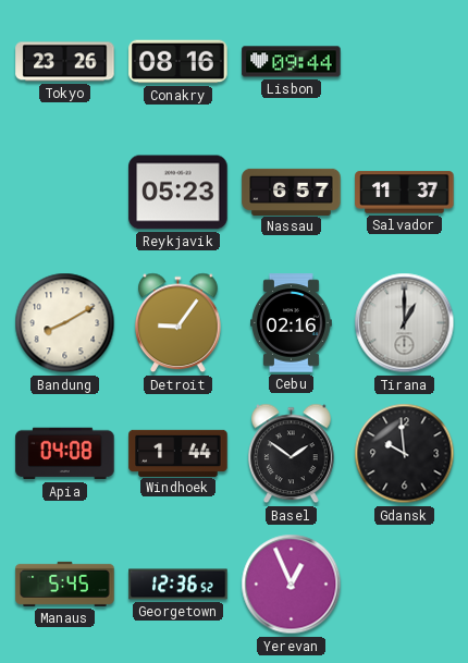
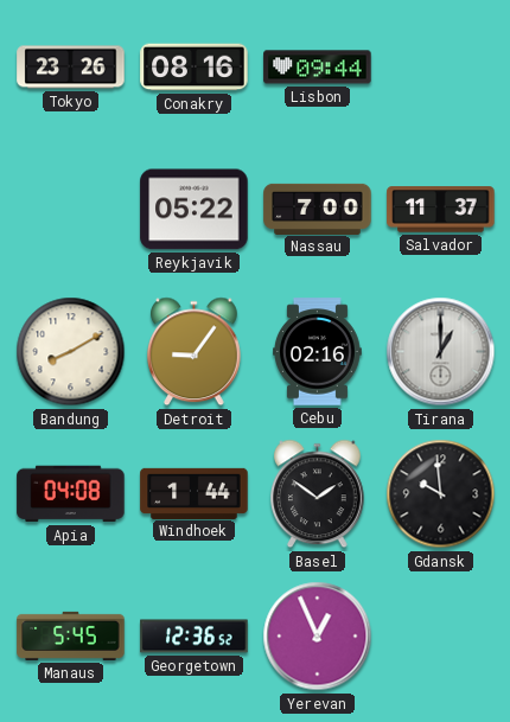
Reykjavik: 05:23 -> 05:22
Nassau: 6:57 -> 7:00
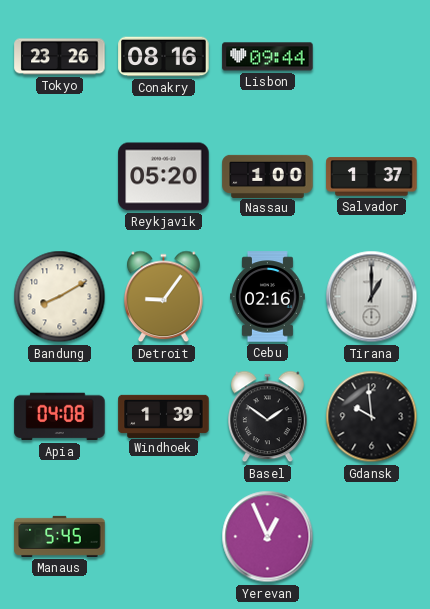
Reykjavik: 05:22 -> 05:20
Nassau: 7:00 -> 1:00
Salvador: 11:37 -> 1:37
Windhoek: 1:44 -> 1:39
Georgetown: 12:36 -> none
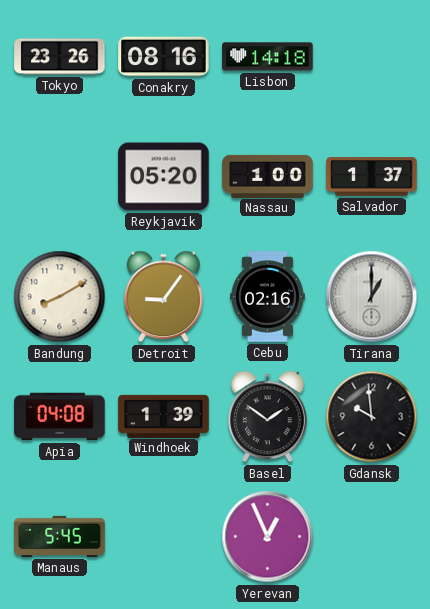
Lisbon: 09:44 -> 14:18
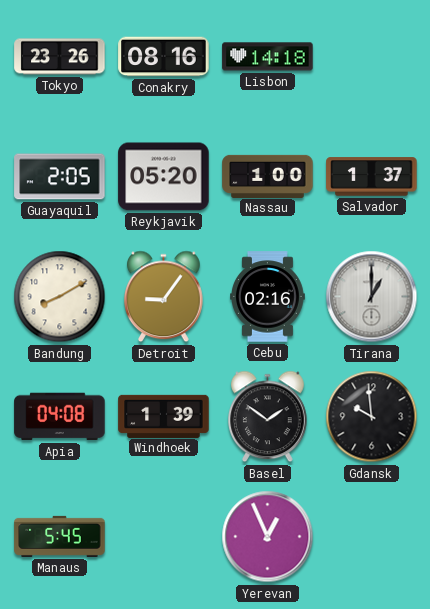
Guayaquil: none -> 2:05
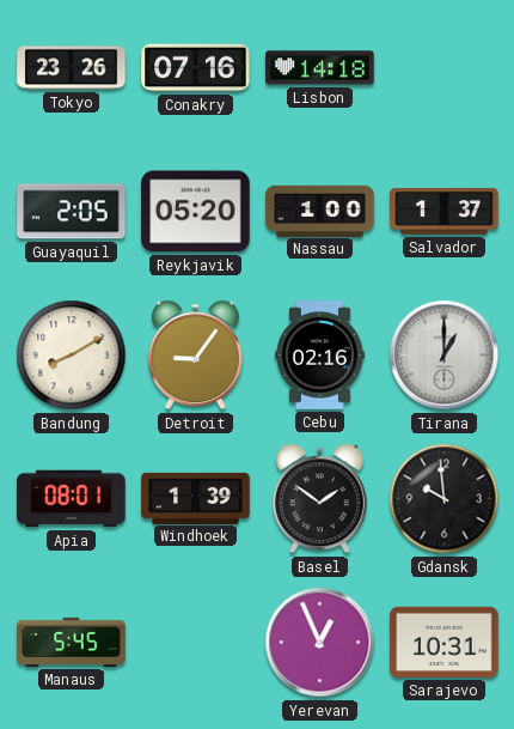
Conakry: 08:16 -> 07:16
Apia: 04:08 -> 08:01
Sarajevo: none -> 10:31
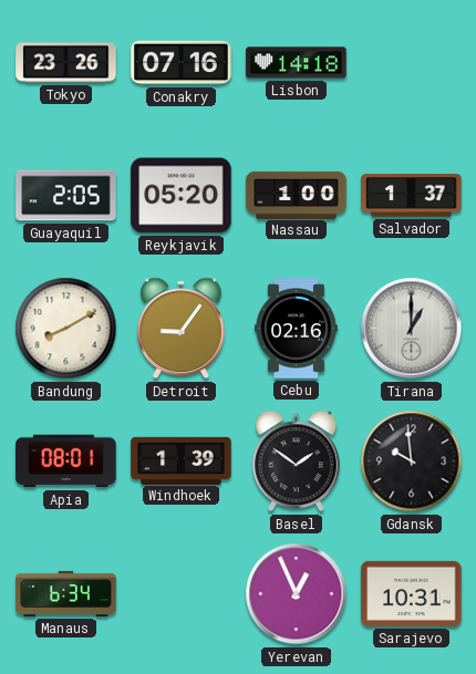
Manaus: 5:45 -> 6:34
